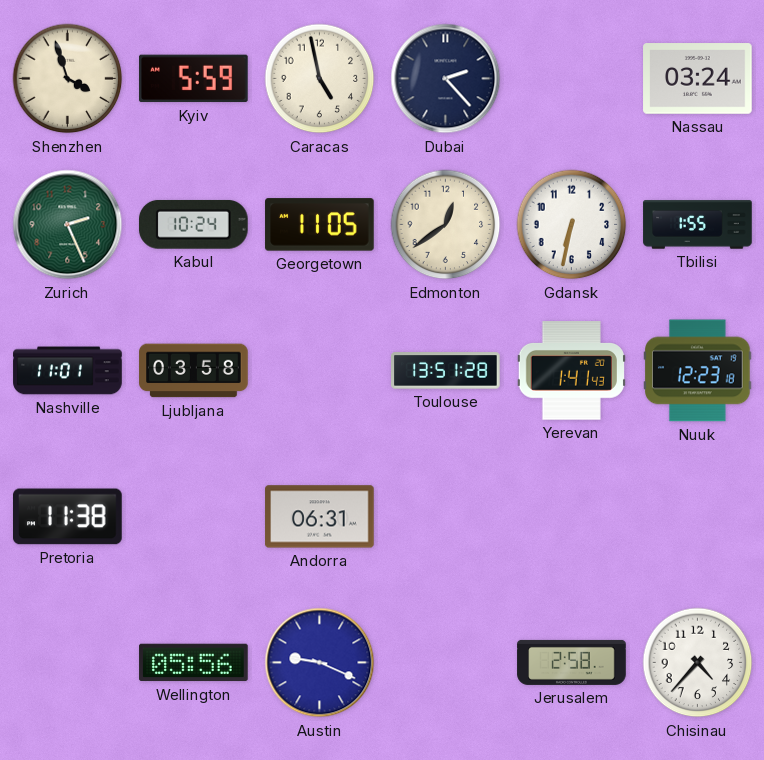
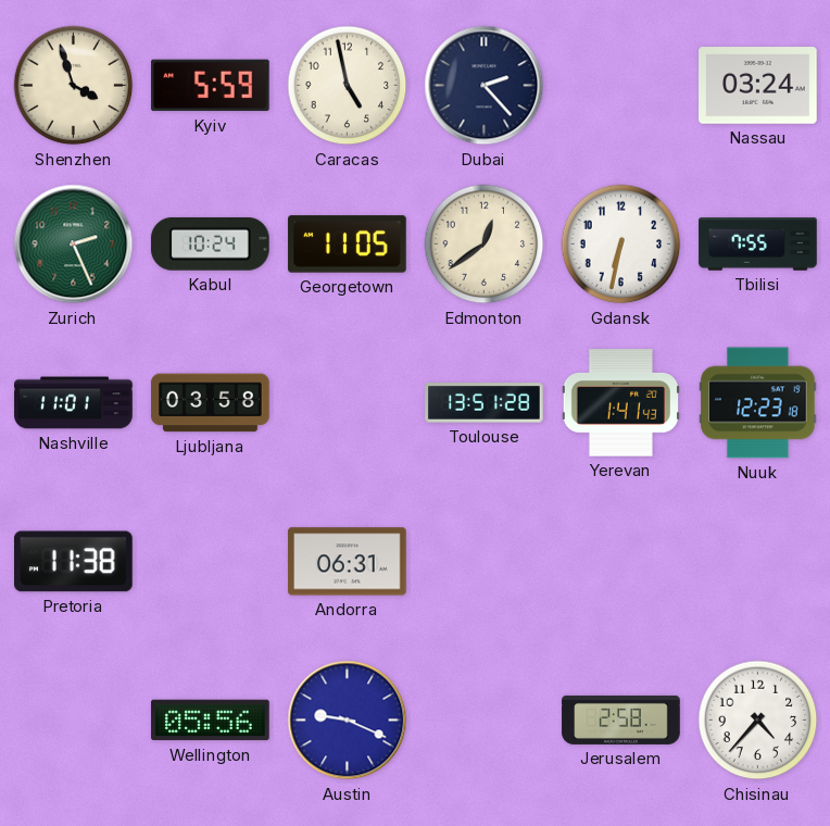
Tbilisi: 1:55 -> 7:55
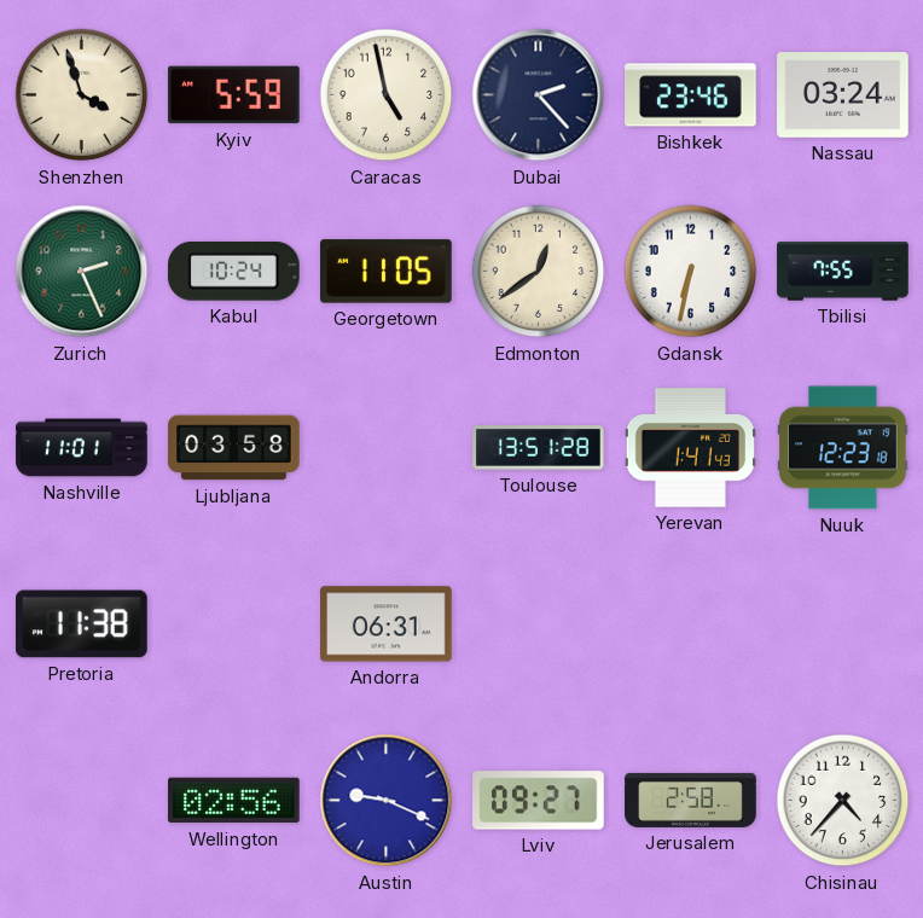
Bishkek: none -> 23:46
Wellington: 05:56 -> 02:56
Lviv: none -> 09:27
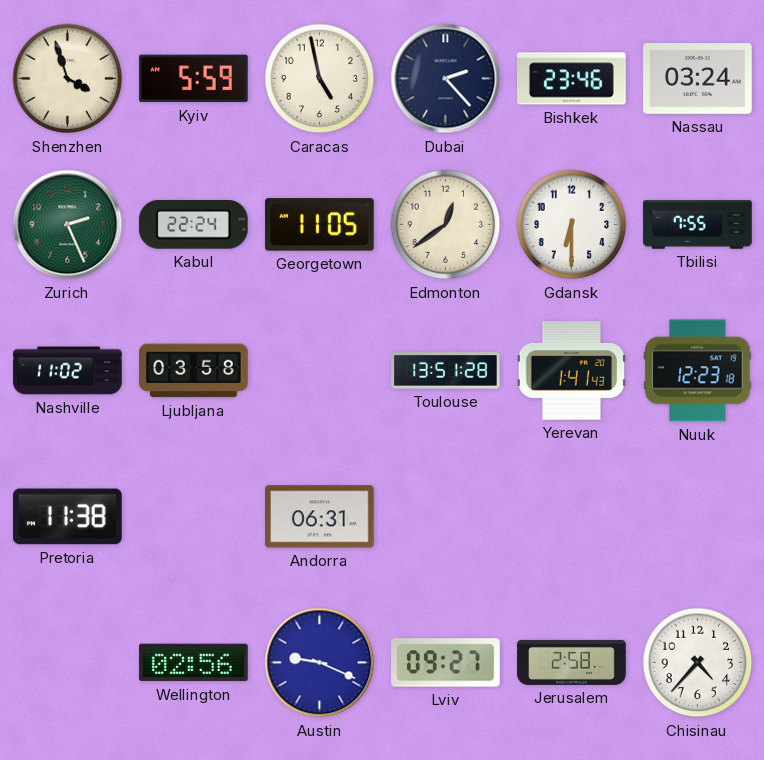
Kabul: 10:24 -> 22:24
Gdansk: 6:32 -> 6:30
Nashville: 11:01 -> 11:02
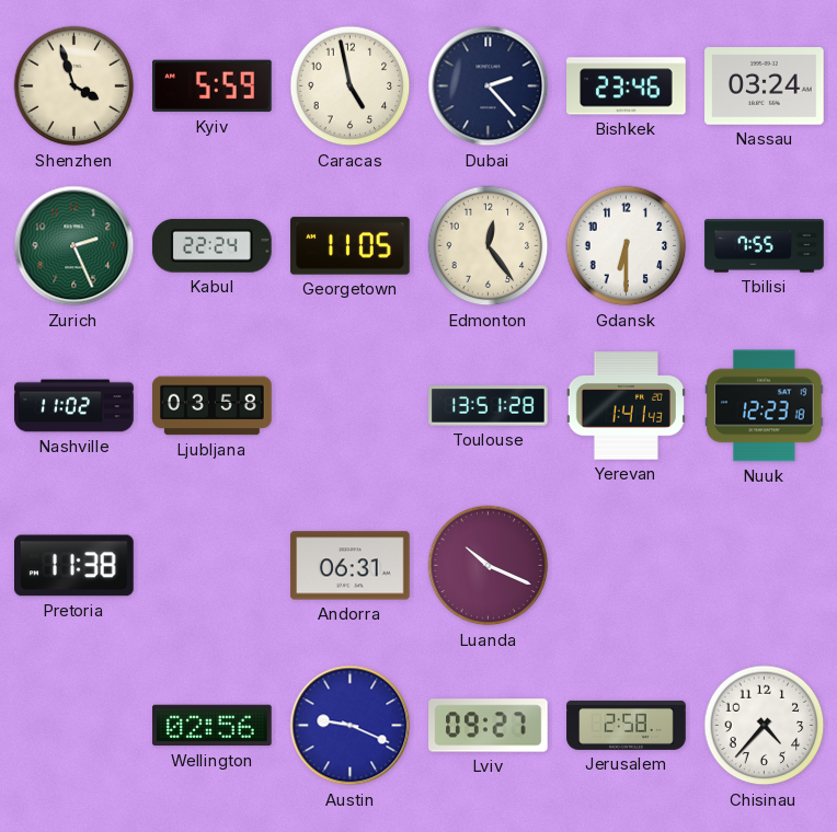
Edmonton: 12:39 -> 12:24
Luanda: none -> 10:19
